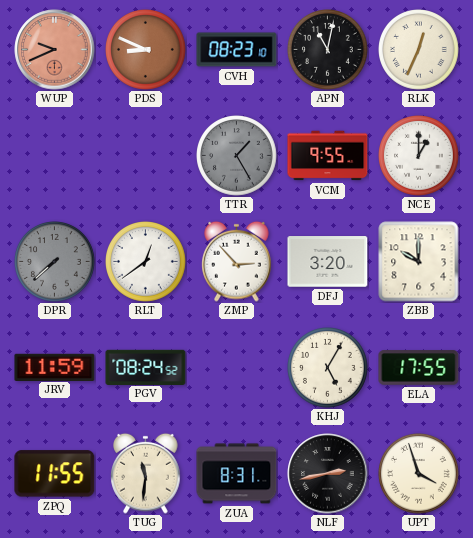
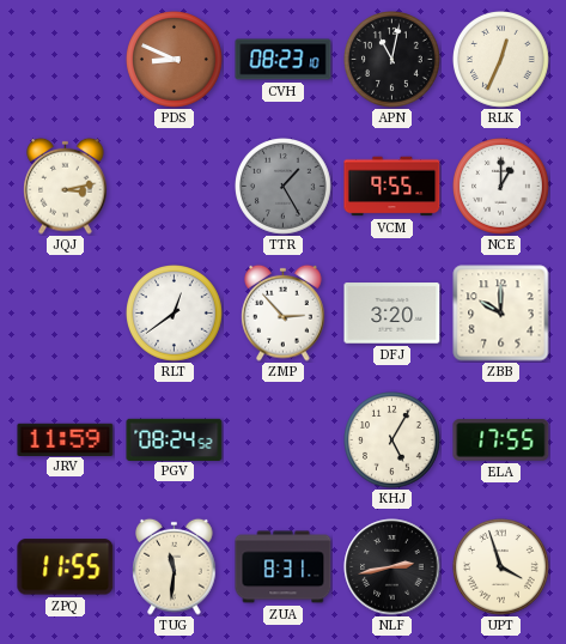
WUP: 9:41 -> none
JQJ: none -> 3:13
DPR: 7:38 -> none
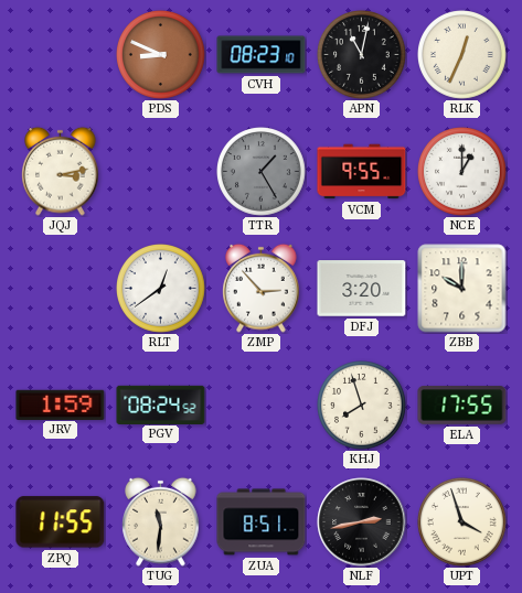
JRV: 11:59 -> 1:59
KHJ: 5:05 -> 7:57
ZUA: 8:31 -> 8:51
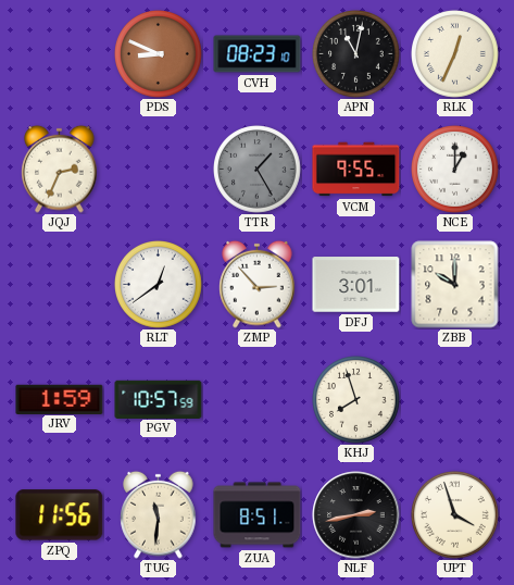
JQJ: 3:13 -> 2:34
DFJ: 3:20 -> 3:01
PGV: 08:24 -> 10:57
ELA: 17:55 -> none
ZPQ: 11:55 -> 11:56
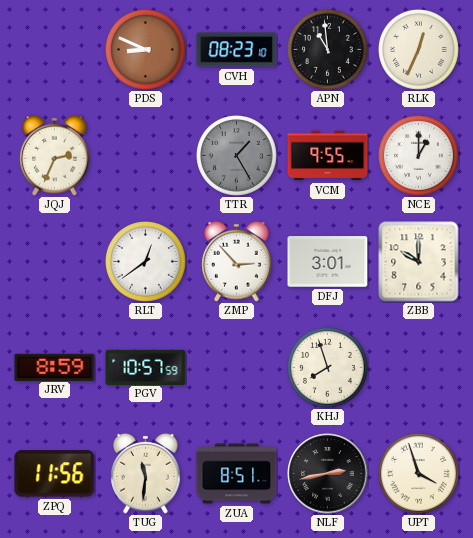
APN: 11:02 -> 10:59
JRV: 1:59 -> 8:59
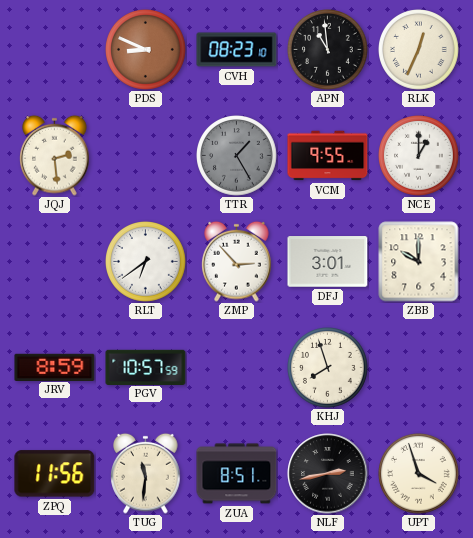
JQJ: 2:34 -> 2:29
RLT: 12:39 -> 6:39
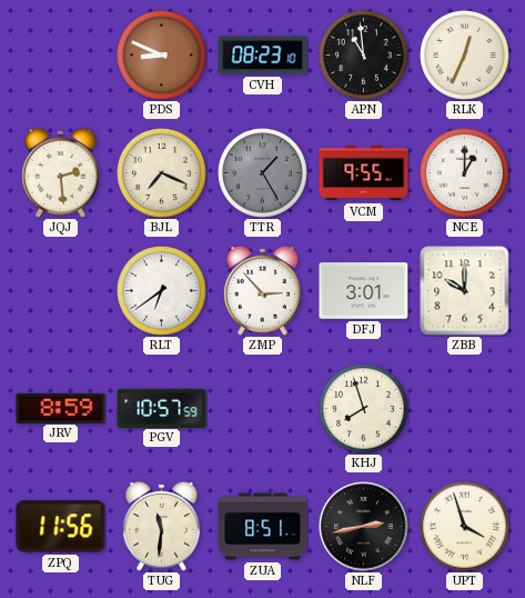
BJL: none -> 7:19
